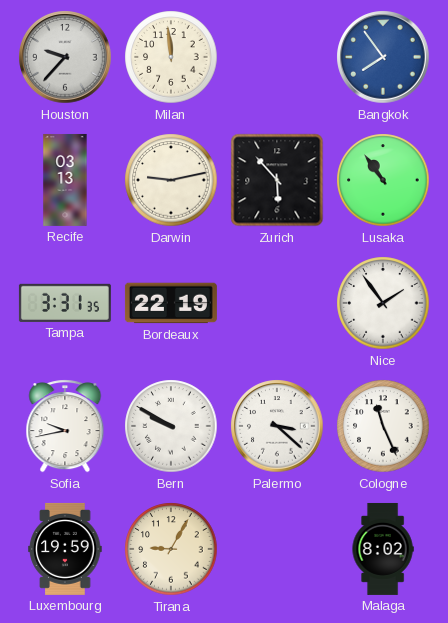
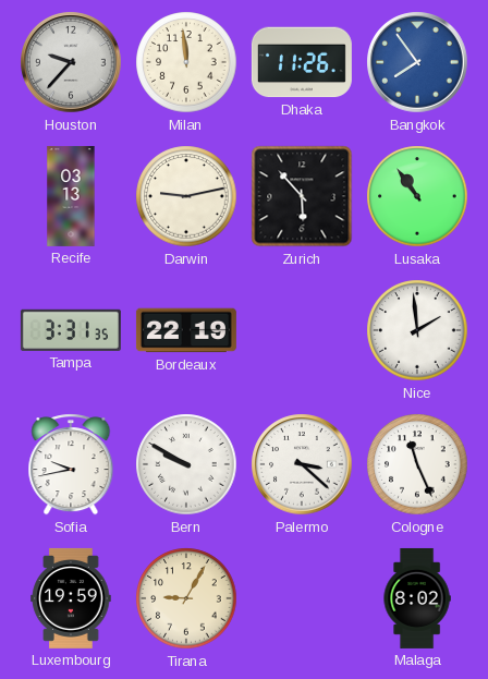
Dhaka: none -> 11:26
Nice: 1:54 -> 1:59
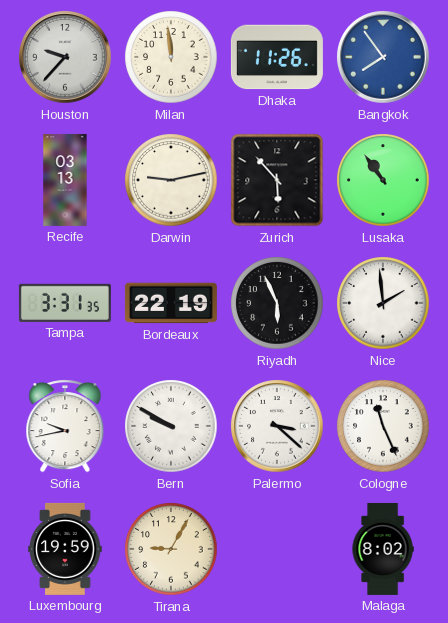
Riyadh: none -> 5:56
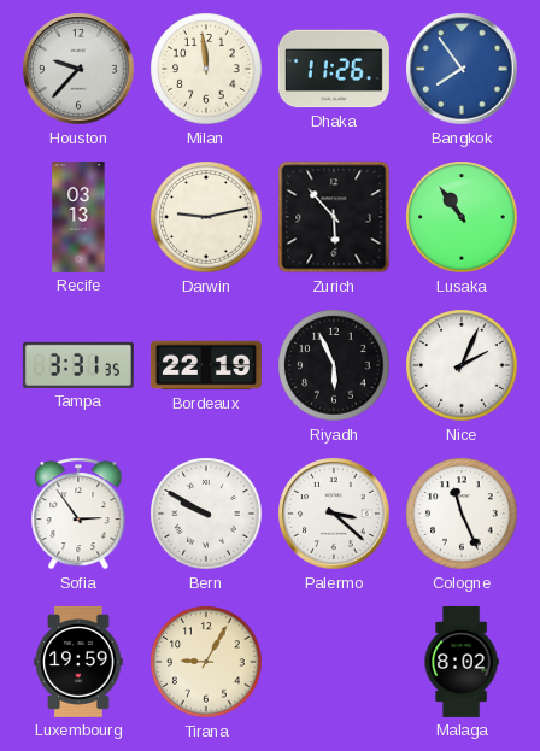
Nice: 1:59 -> 2:04
Sofia: 9:43 -> 2:54
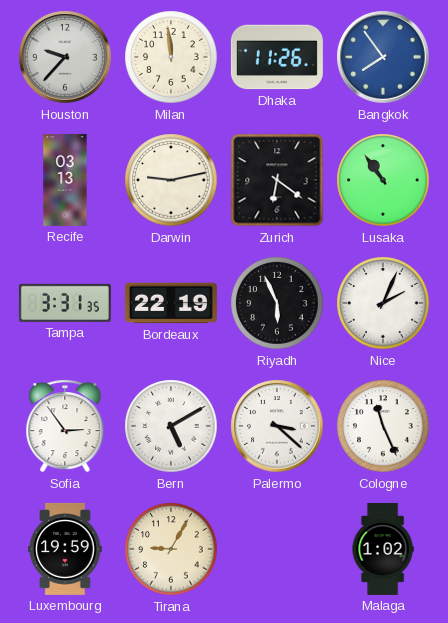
Zurich: 5:53 -> 6:21
Bern: 9:50 -> 5:10
Malaga: 8:02 -> 1:02
